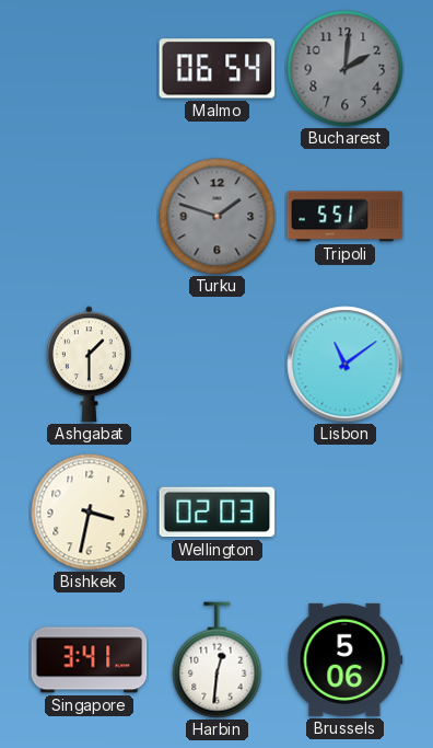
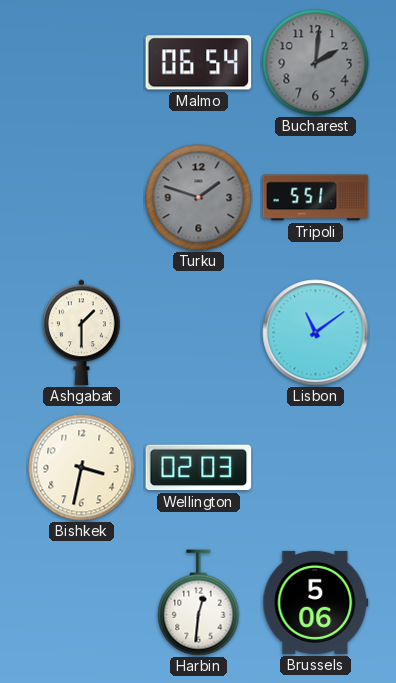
Singapore: 3:41 -> none
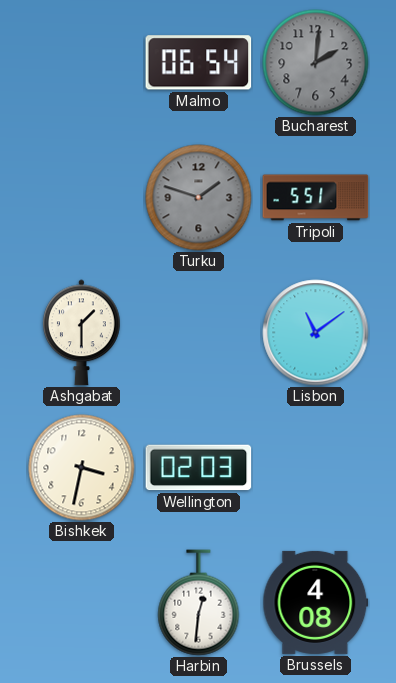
Brussels: 5:06 -> 4:08
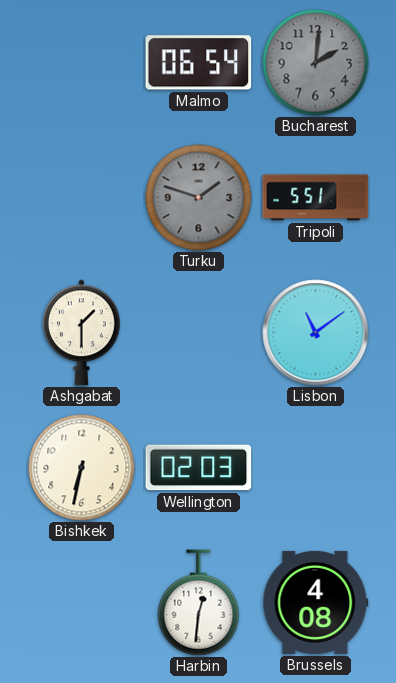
Bishkek: 3:32 -> 6:32
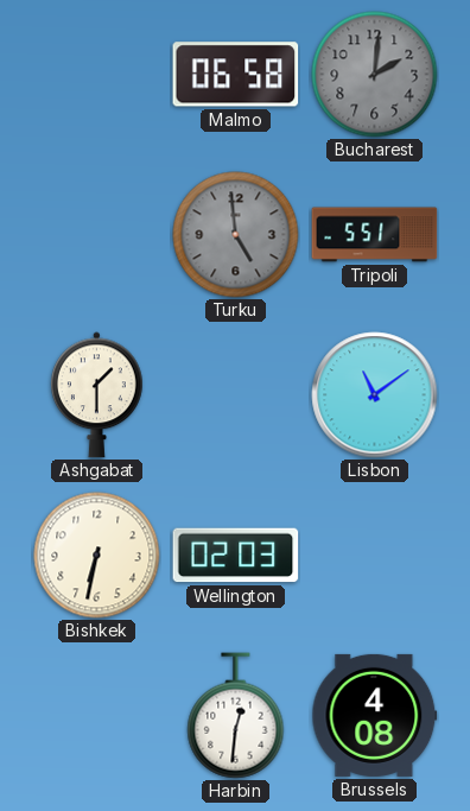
Malmo: 06:54 -> 06:58
Turku: 1:48 -> 4:59
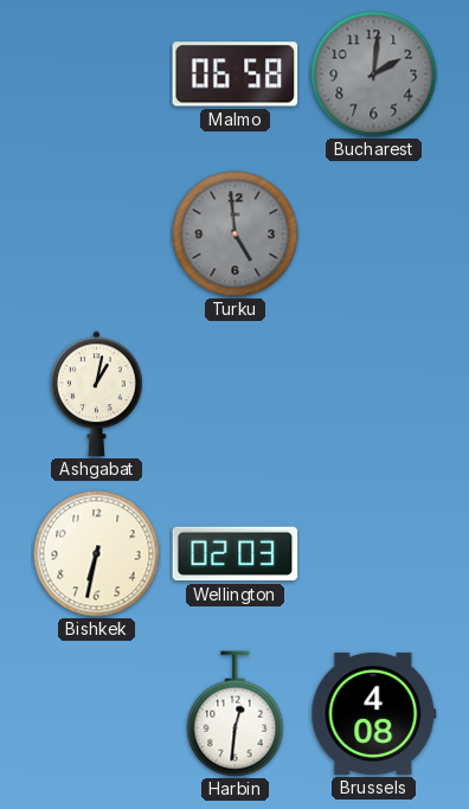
Tripoli: 5:51 -> none
Ashgabat: 1:30 -> 1:02
Lisbon: 11:09 -> none
